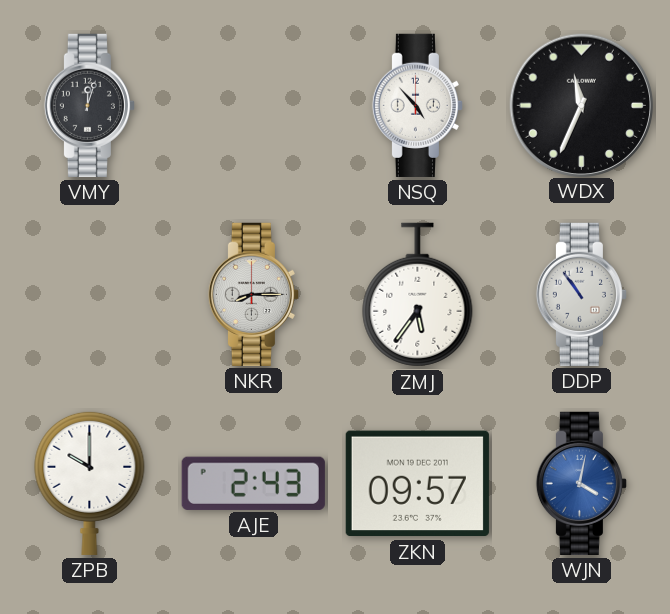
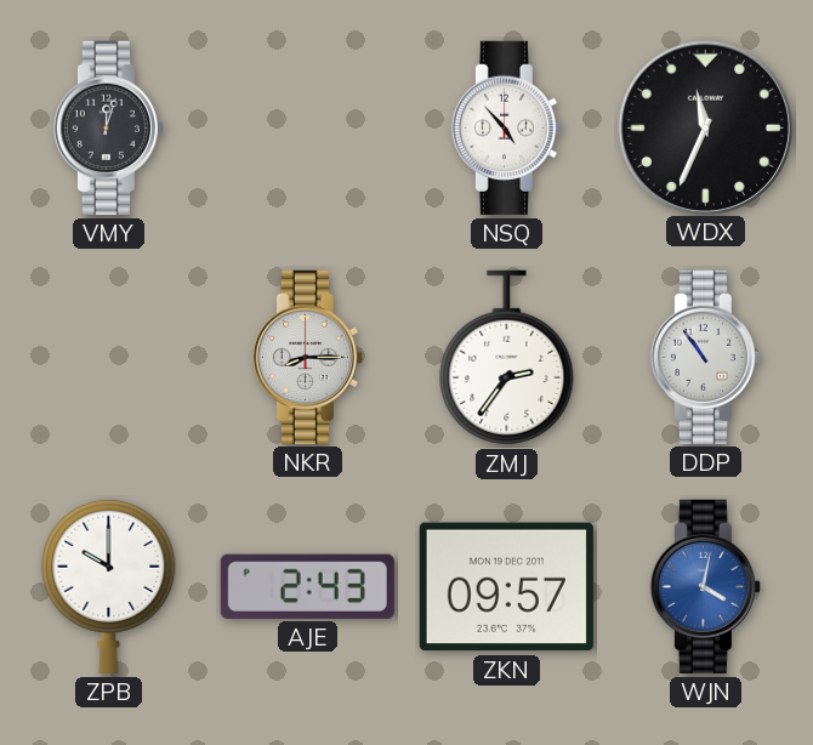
ZMJ: 5:36 -> 2:36
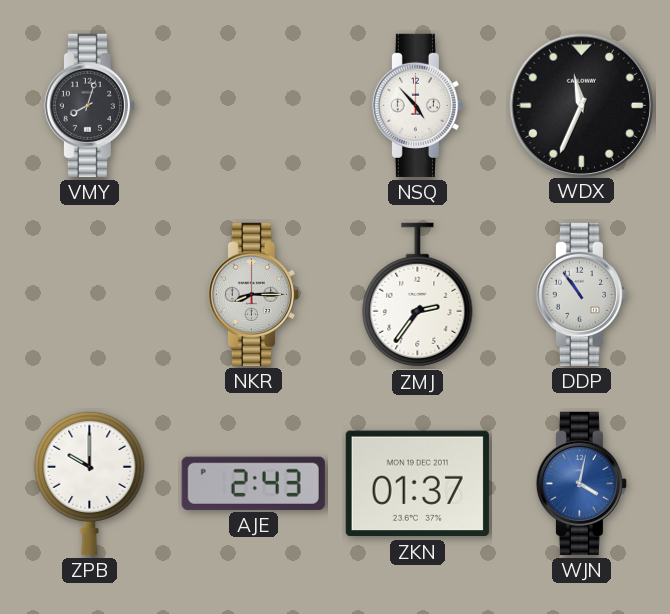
VMY: 12:03 -> 8:03
ZKN: 09:57 -> 01:37
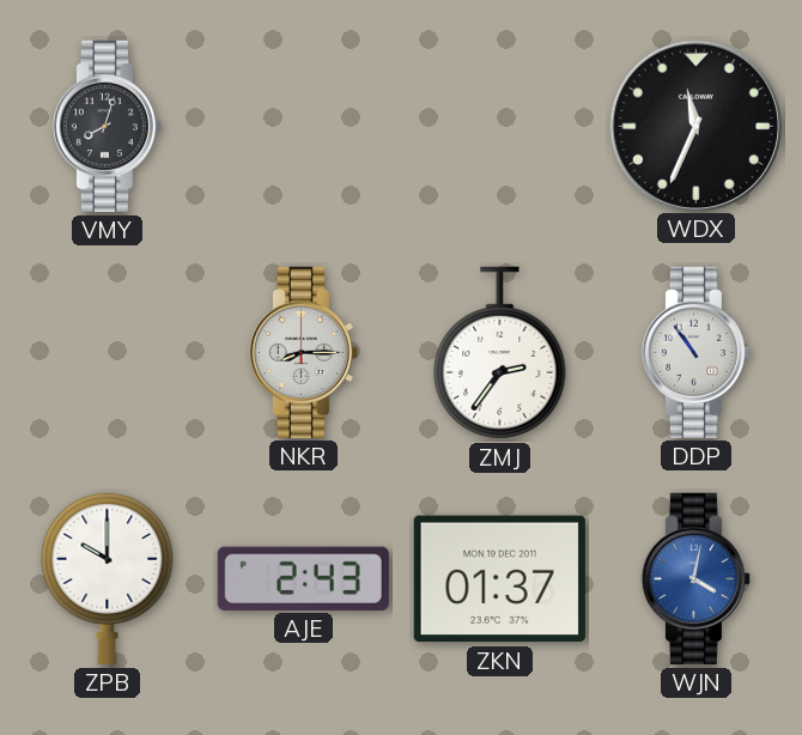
NSQ: 4:53 -> none
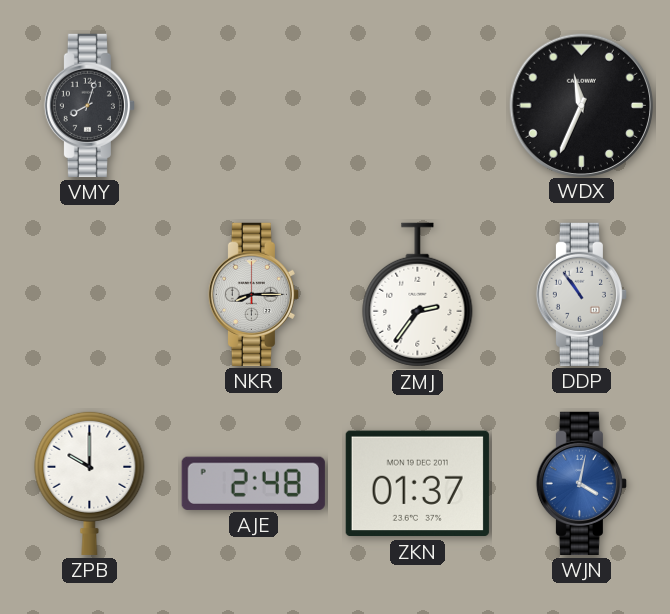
AJE: 2:43 -> 2:48
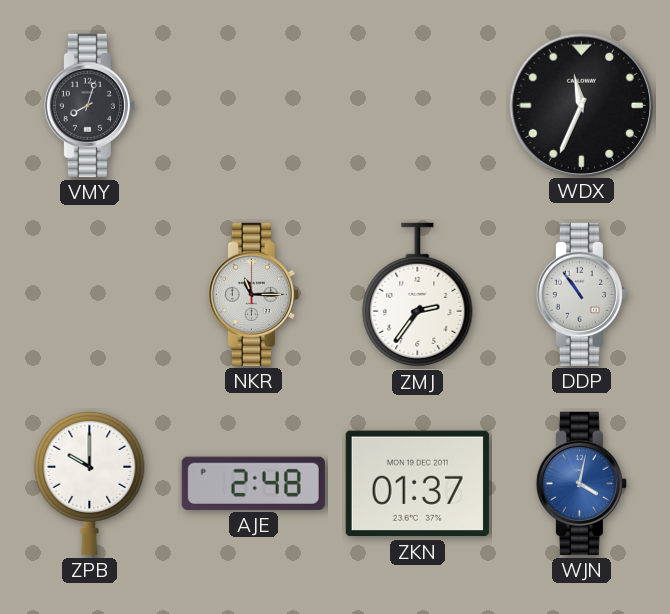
NKR: 8:15 -> 11:15
